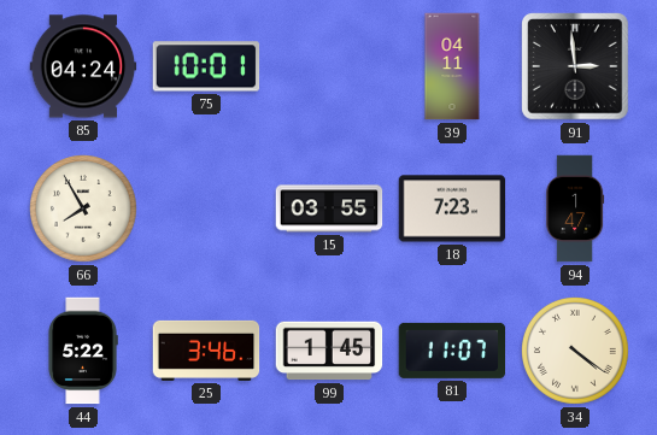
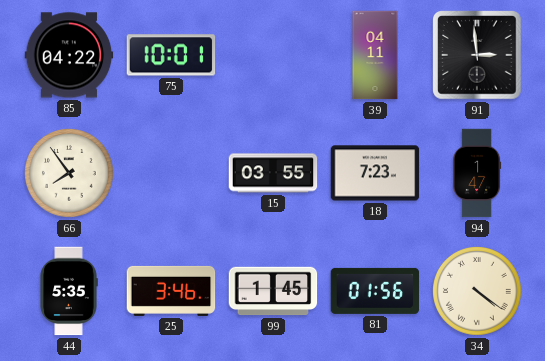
85: 04:24 -> 04:22
66: 7:55 -> 7:54
44: 5:22 -> 5:35
81: 11:07 -> 01:56
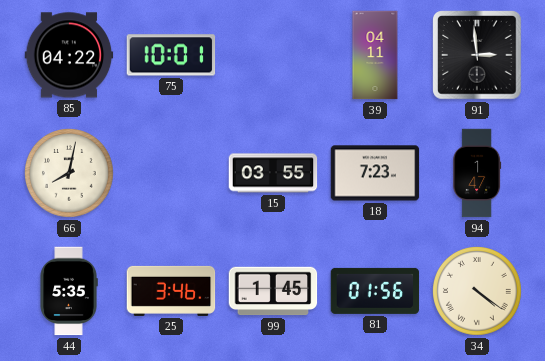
66: 7:54 -> 8:02
